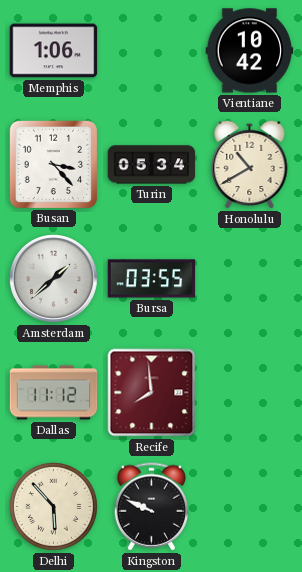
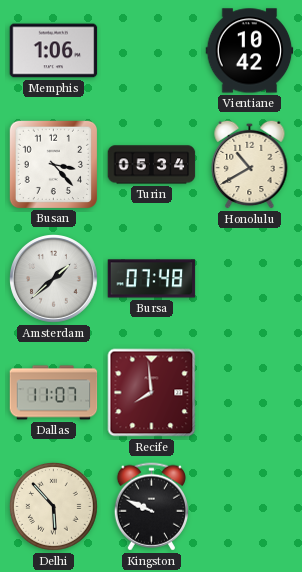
Bursa: 03:55 -> 07:48
Dallas: 11:12 -> 11:07
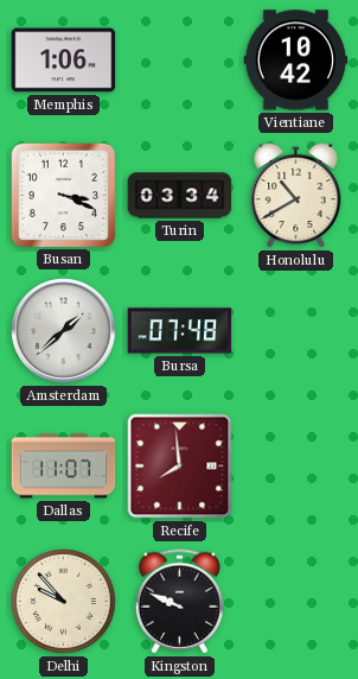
Busan: 3:23 -> 3:19
Turin: 05:34 -> 03:34
Delhi: 5:53 -> 9:53
